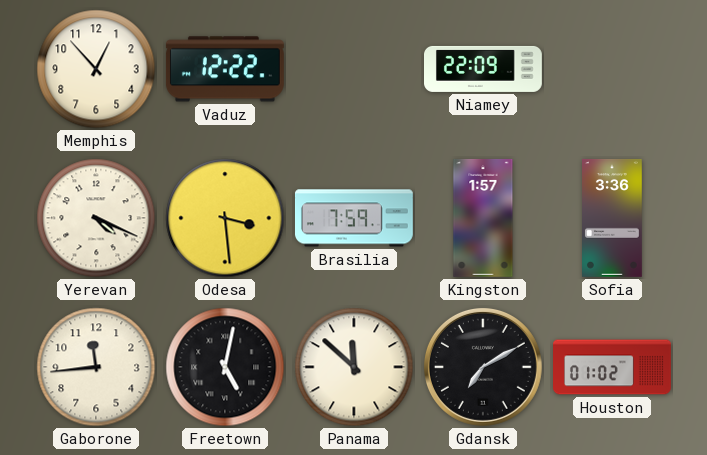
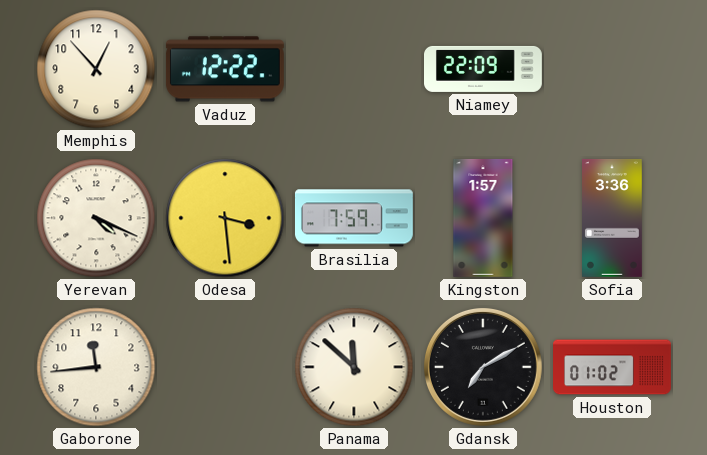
Freetown: 5:02 -> none
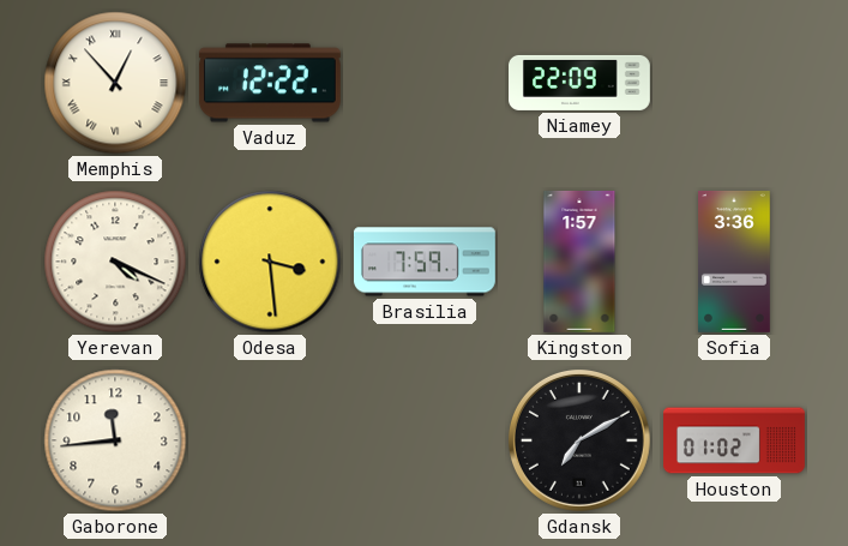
Memphis numerals: Arabic -> Roman
Panama: 11:52 -> none
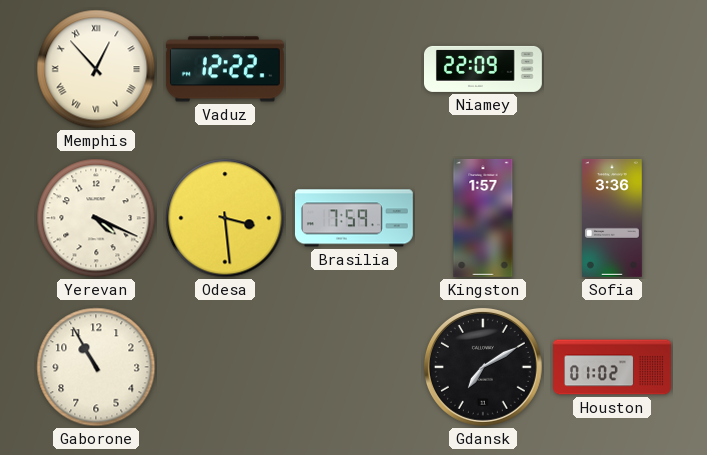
Gaborone: 11:44 -> 10:55
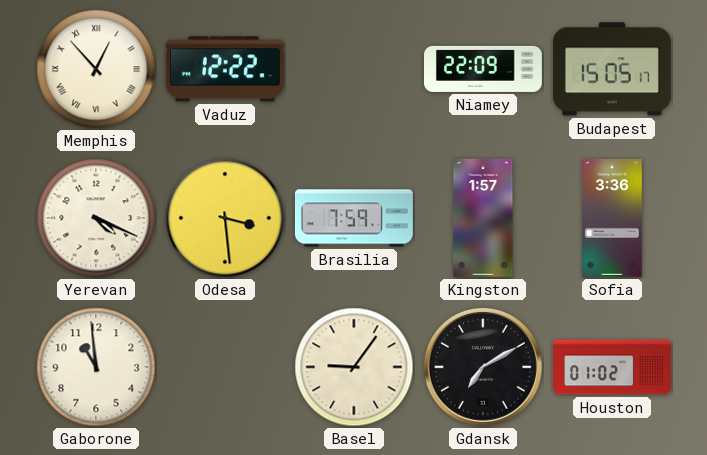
Budapest: none -> 15:05
Gaborone: 10:55 -> 10:59
Basel: none -> 9:06
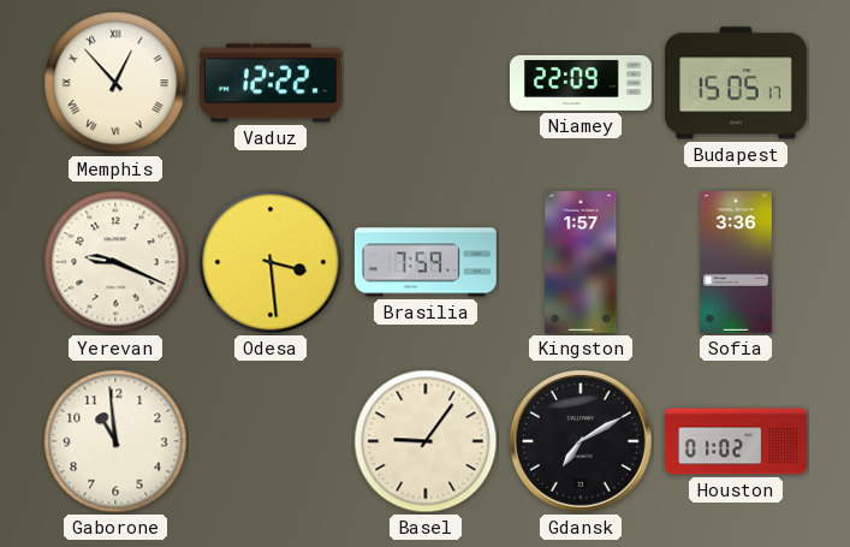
Yerevan: 4:19 -> 9:19
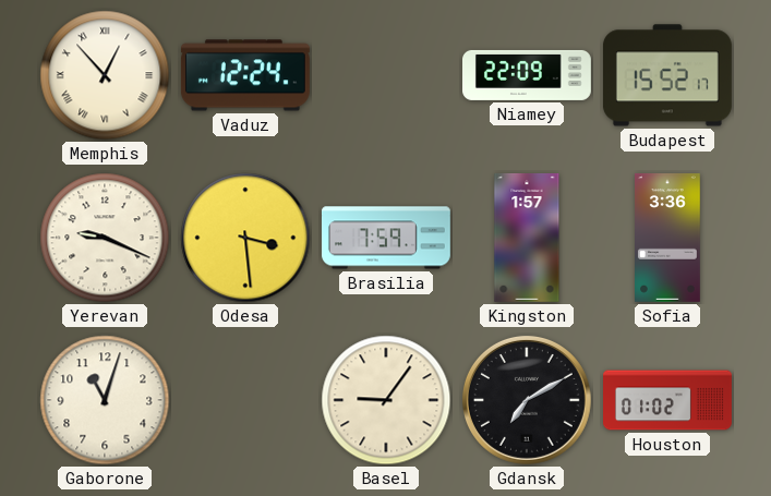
Vaduz: 12:22 -> 12:24
Budapest: 15:05 -> 15:52
Gaborone: 10:59 -> 11:03
